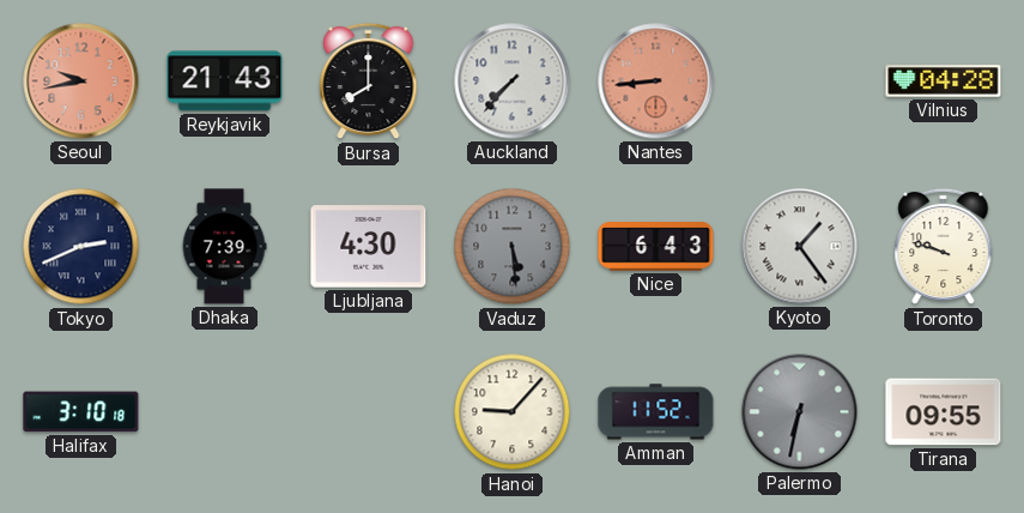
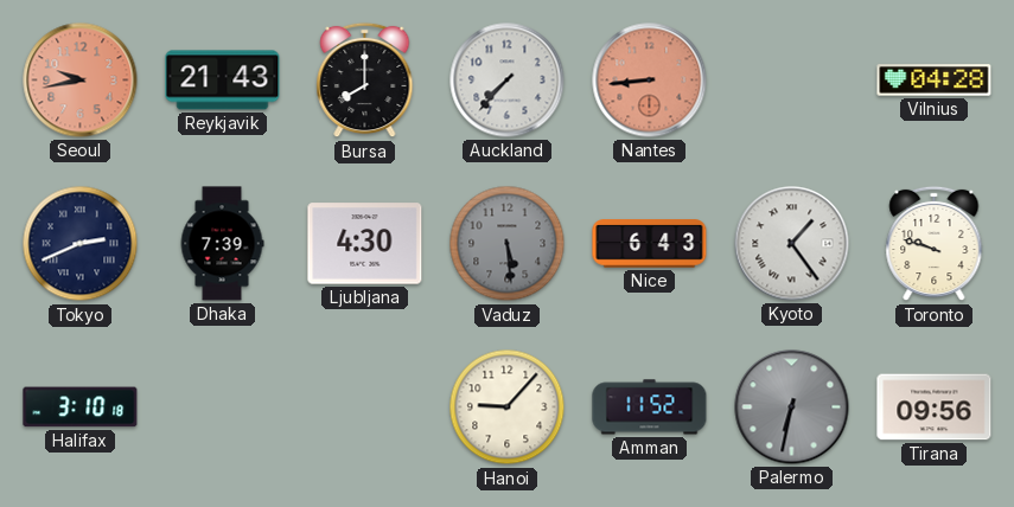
Tirana: 09:55 -> 09:56
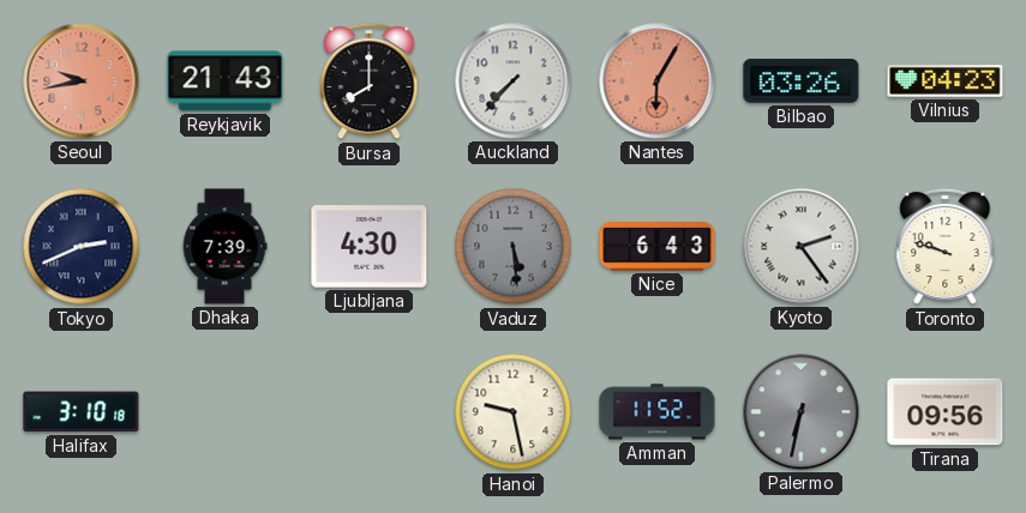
Nantes: 8:44 -> 6:05
Bilbao: none -> 03:26
Vilnius: 04:28 -> 04:23
Kyoto: 1:24 -> 2:24
Hanoi: 9:07 -> 9:28
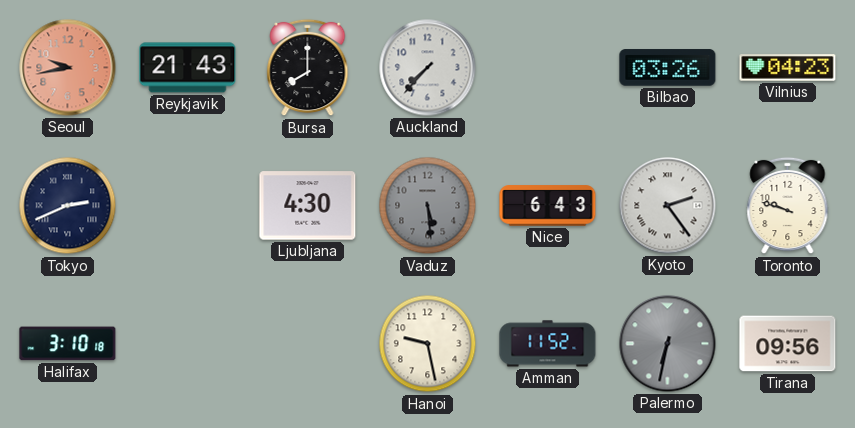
Nantes: 6:05 -> none
Dhaka: 7:39 -> none
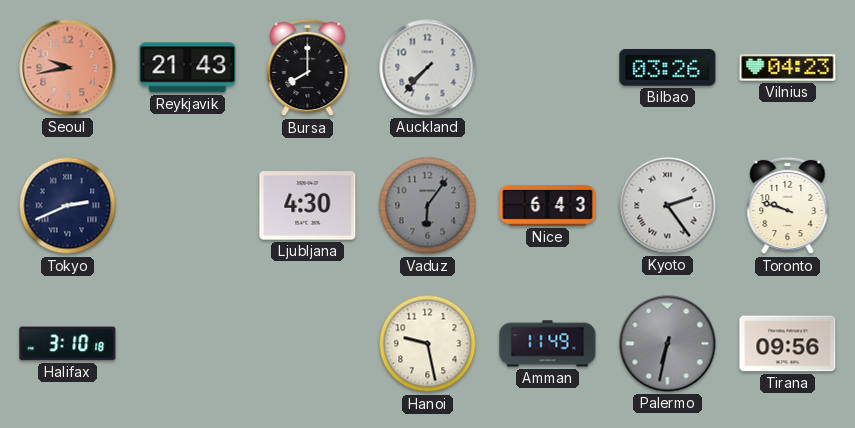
Vaduz: 5:29 -> 6:06
Amman: 11:52 -> 11:49
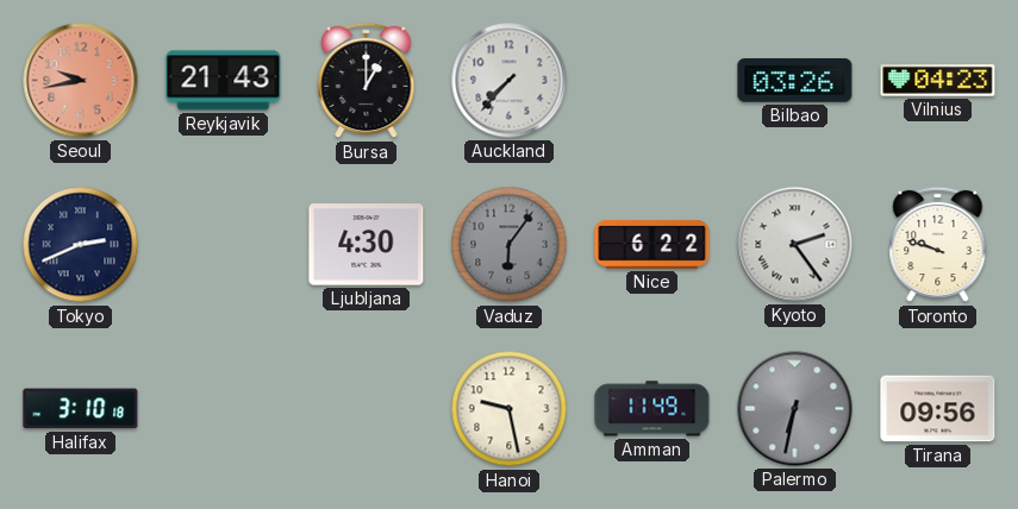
Bursa: 8:00 -> 1:00
Nice: 6:43 -> 6:22
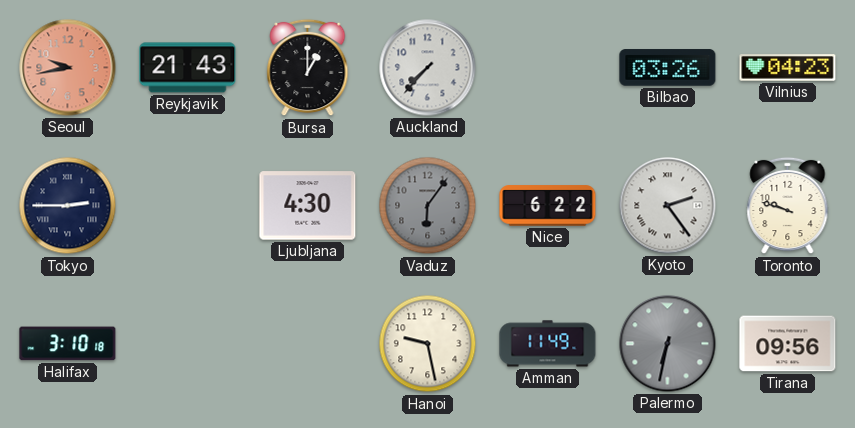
Tokyo: 2:41 -> 2:45
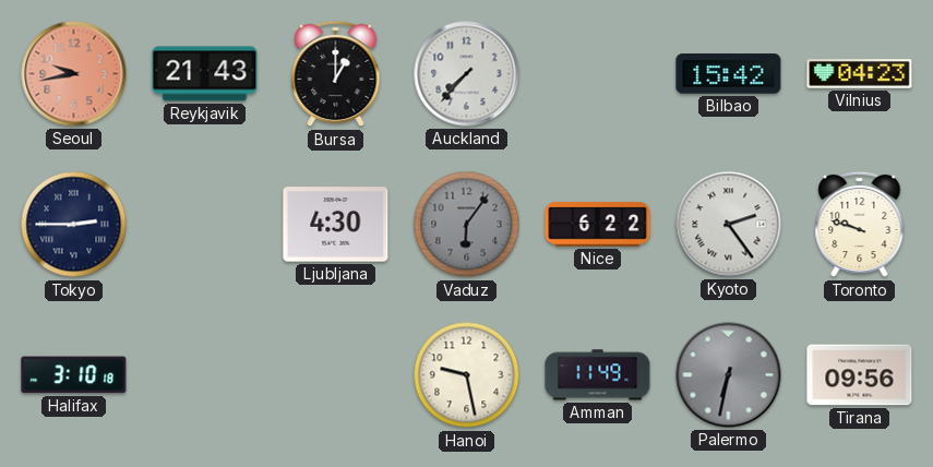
Bilbao: 03:26 -> 15:42
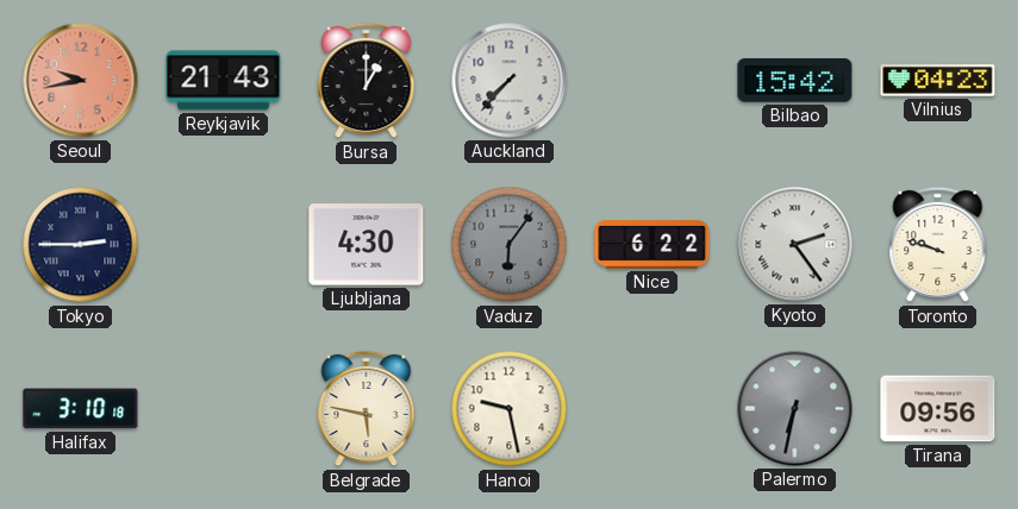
Belgrade: none -> 5:47
Amman: 11:49 -> none
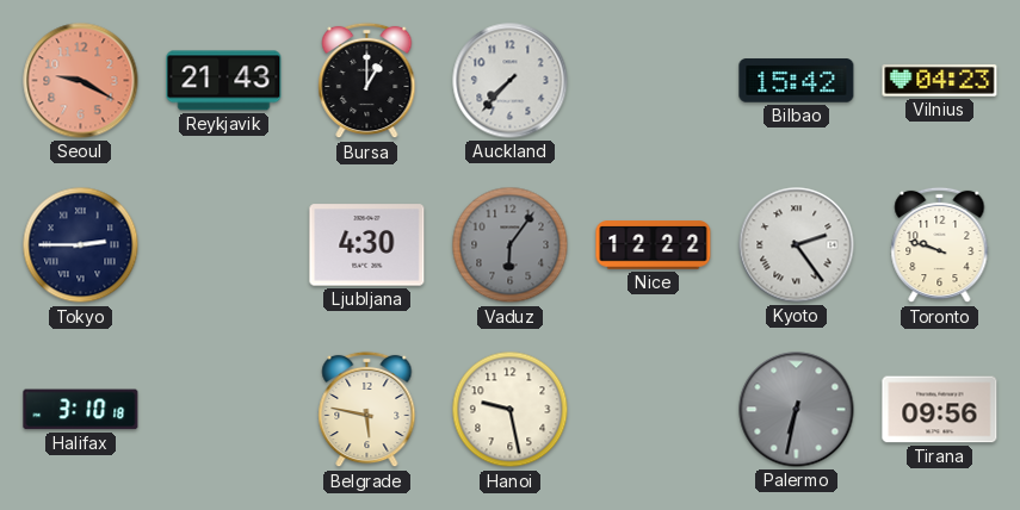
Seoul: 9:43 -> 9:20
Nice: 6:22 -> 12:22
